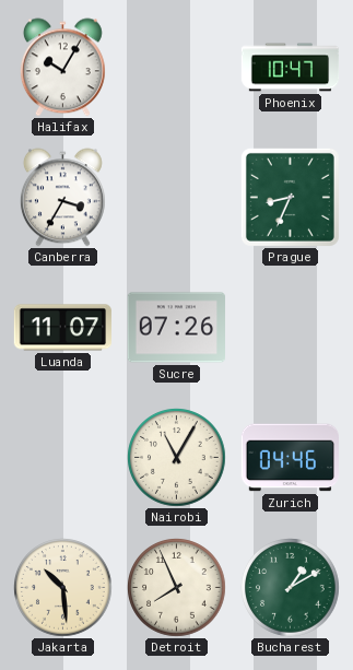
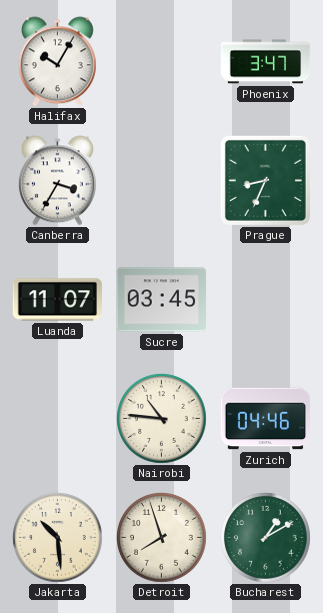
Phoenix: 10:47 -> 3:47
Sucre: 07:26 -> 03:45
Nairobi: 11:05 -> 10:46
Detroit: 7:56 -> 7:57
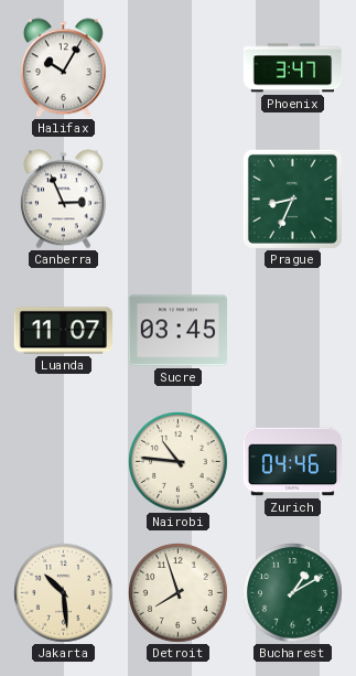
Canberra: 3:35 -> 2:56
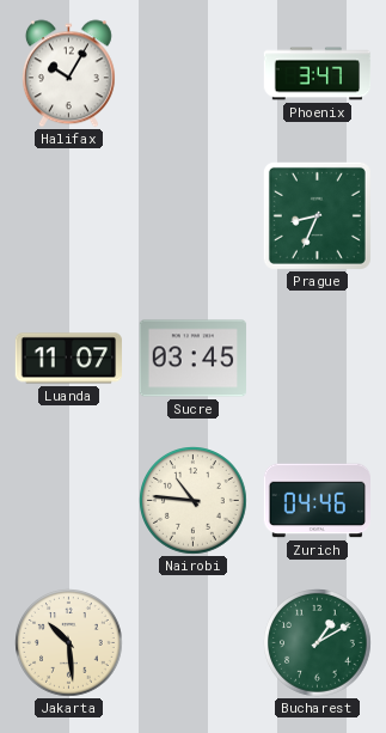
Canberra: 2:56 -> none
Detroit: 7:57 -> none
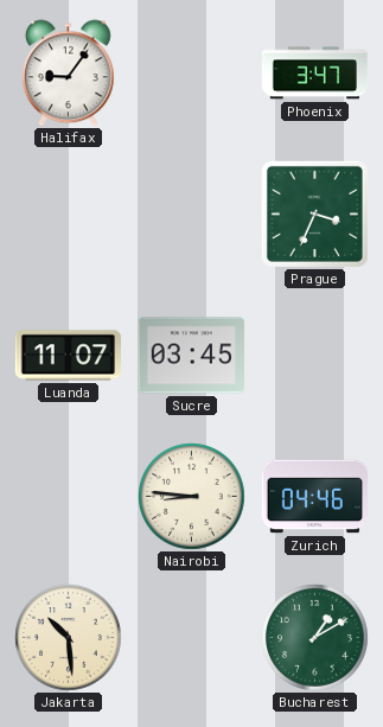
Halifax: 10:05 -> 9:06
Prague: 8:34 -> 3:34
Nairobi: 10:46 -> 8:46
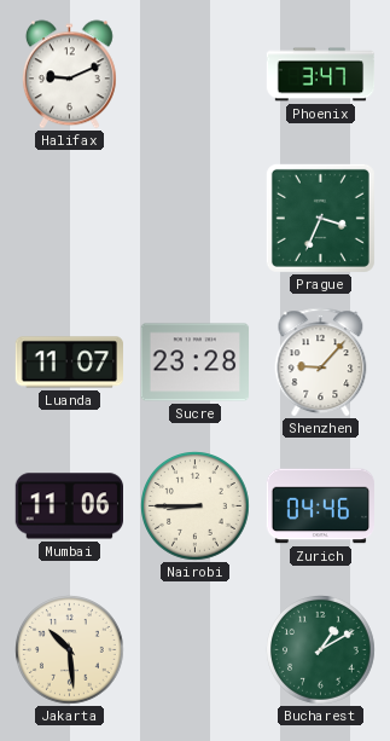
Halifax: 9:06 -> 9:11
Sucre: 03:45 -> 23:28
Shenzhen: none -> 9:07
Mumbai: none -> 11:06
Nairobi: 8:46 -> 8:45
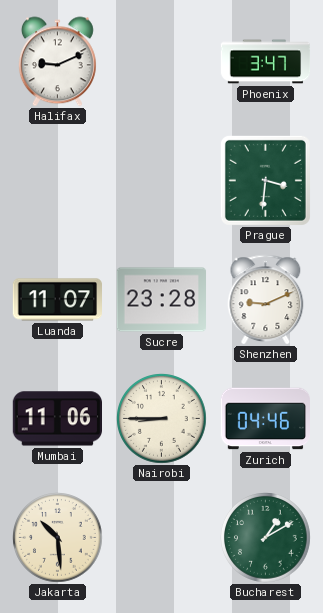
Prague: 3:34 -> 3:31
Shenzhen: 9:07 -> 9:11
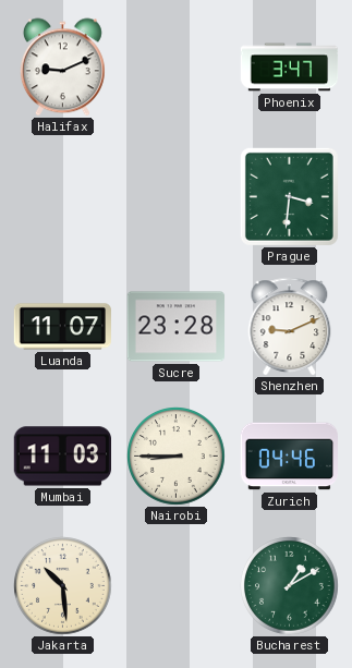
Mumbai: 11:06 -> 11:03
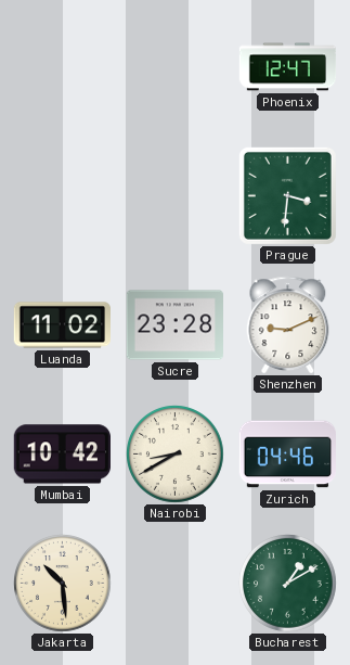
Halifax: 9:11 -> none
Phoenix: 3:47 -> 12:47
Luanda: 11:07 -> 11:02
Mumbai: 11:03 -> 10:42
Nairobi: 8:45 -> 8:40
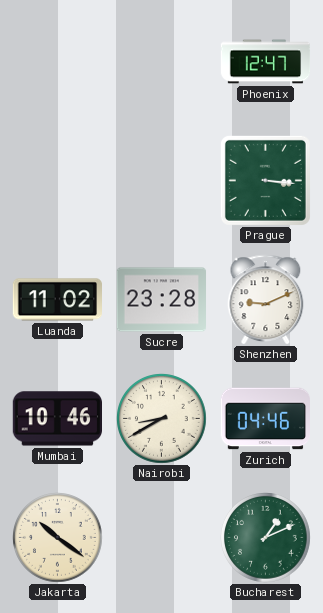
Prague: 3:31 -> 3:16
Mumbai: 10:42 -> 10:46
Jakarta: 10:29 -> 10:21
Bucharest: 1:10 -> 1:11
